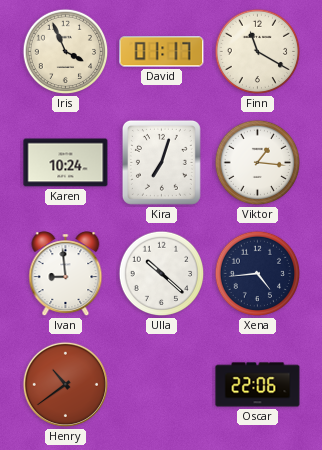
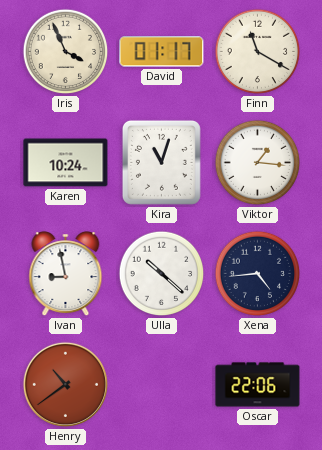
Kira: 7:03 -> 11:03
Ivan: 8:59 -> 8:58
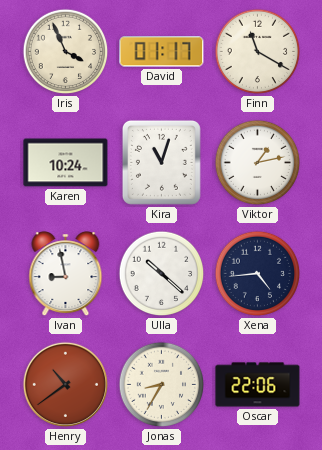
Viktor: 1:16 -> 1:13
Jonas: none -> 8:35
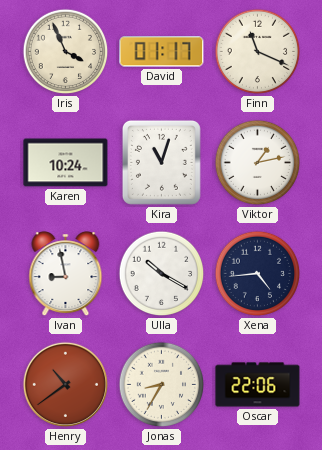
Finn: 11:20 -> 11:19
Ulla: 10:22 -> 10:20
